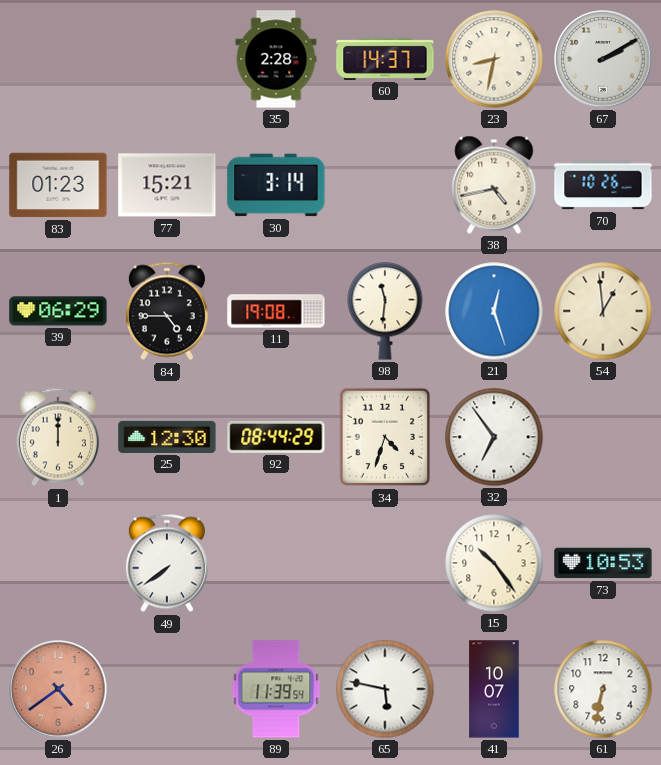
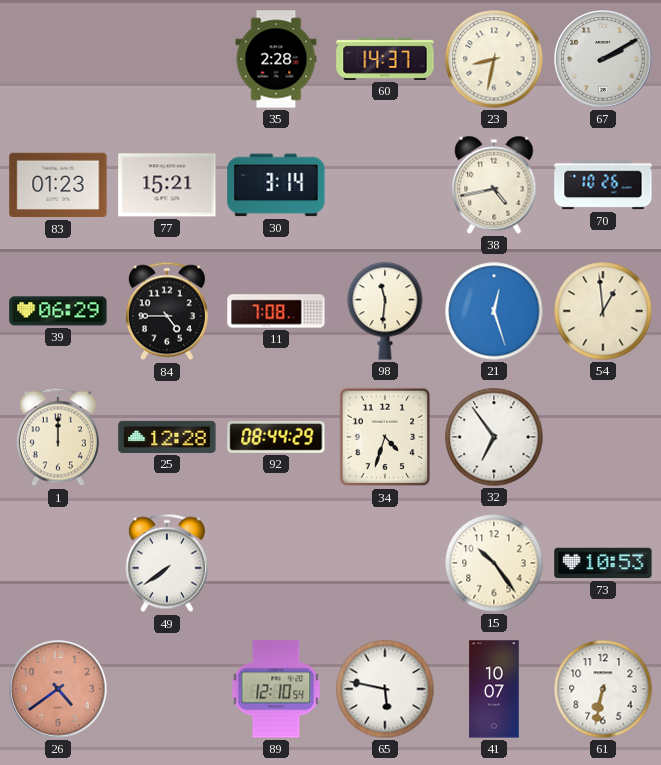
11: 19:08 -> 7:08
25: 12:30 -> 12:28
89: 11:39 -> 12:10
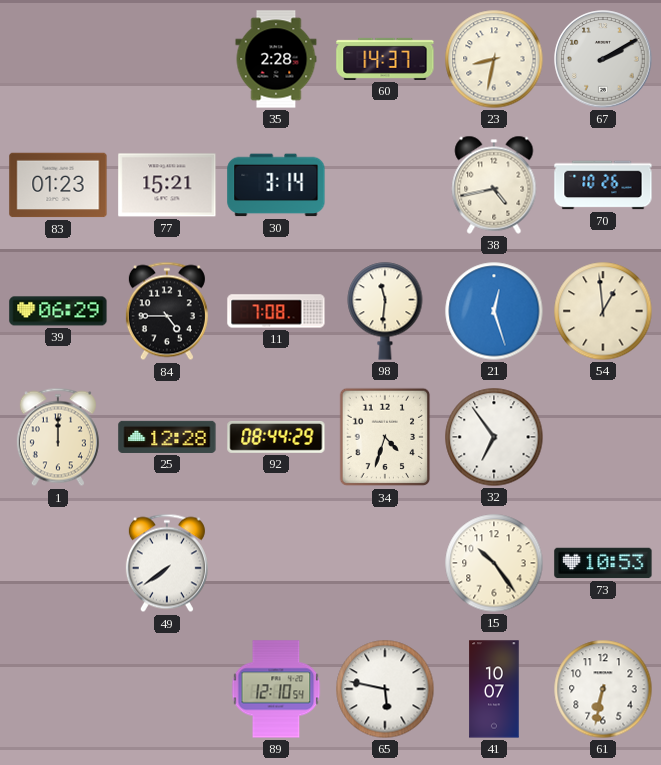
26: 4:39 -> none
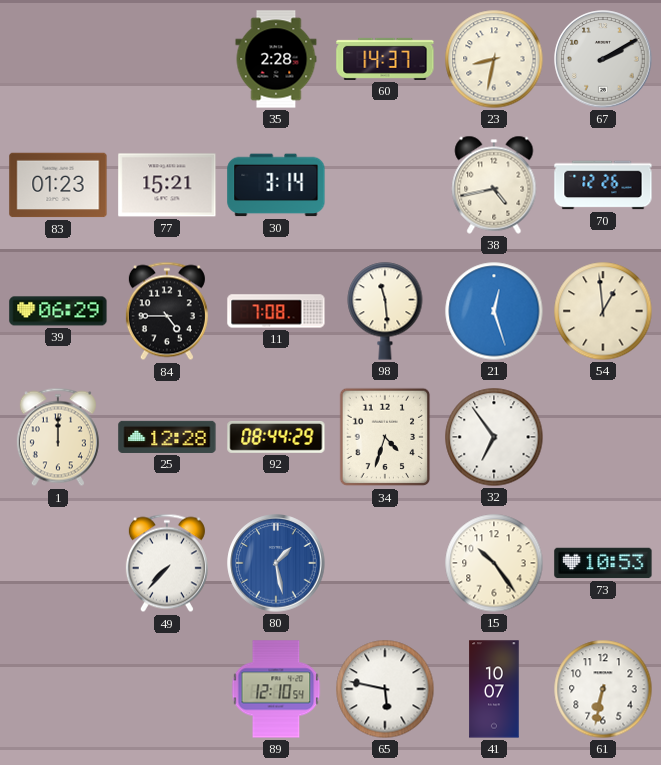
70: 10:26 -> 12:26
98: 11:31 -> 11:29
49: 7:39 -> 7:37
80: none -> 1:28
